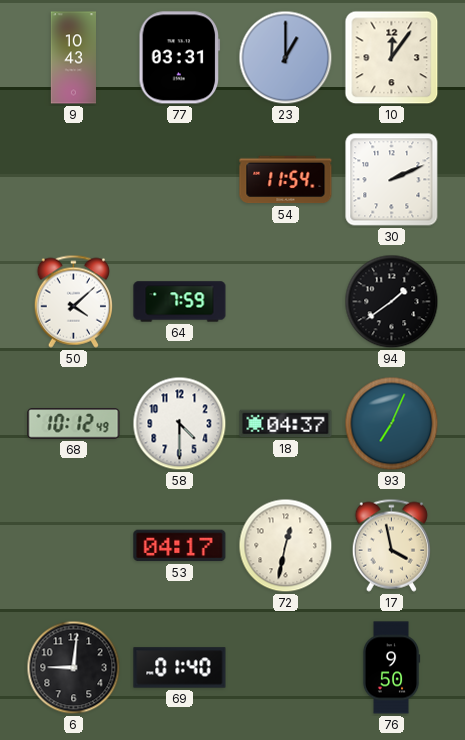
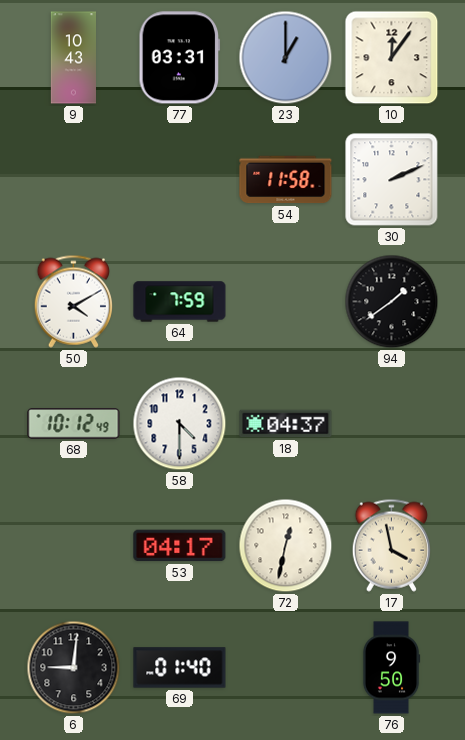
54: 11:54 -> 11:58
50: 4:08 -> 4:10
93: 7:04 -> none
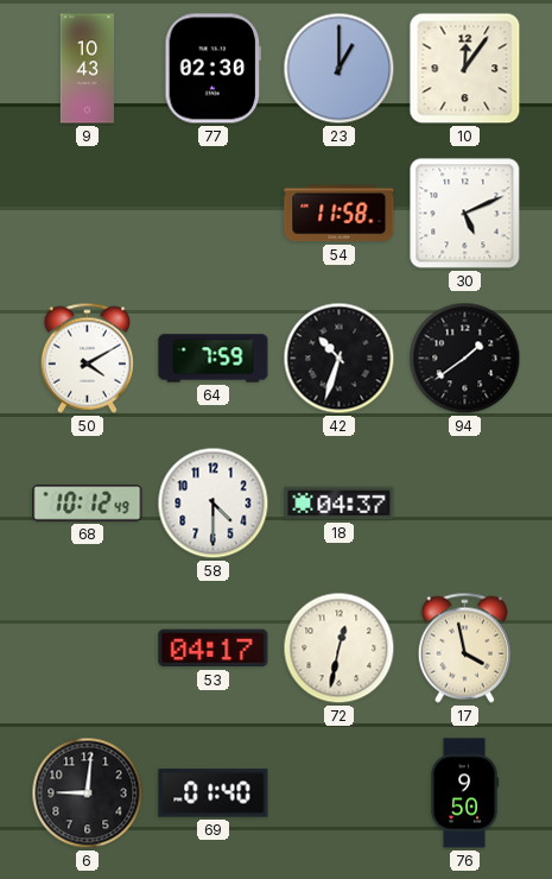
77: 03:31 -> 02:30
30: 2:11 -> 5:11
42: none -> 10:33
